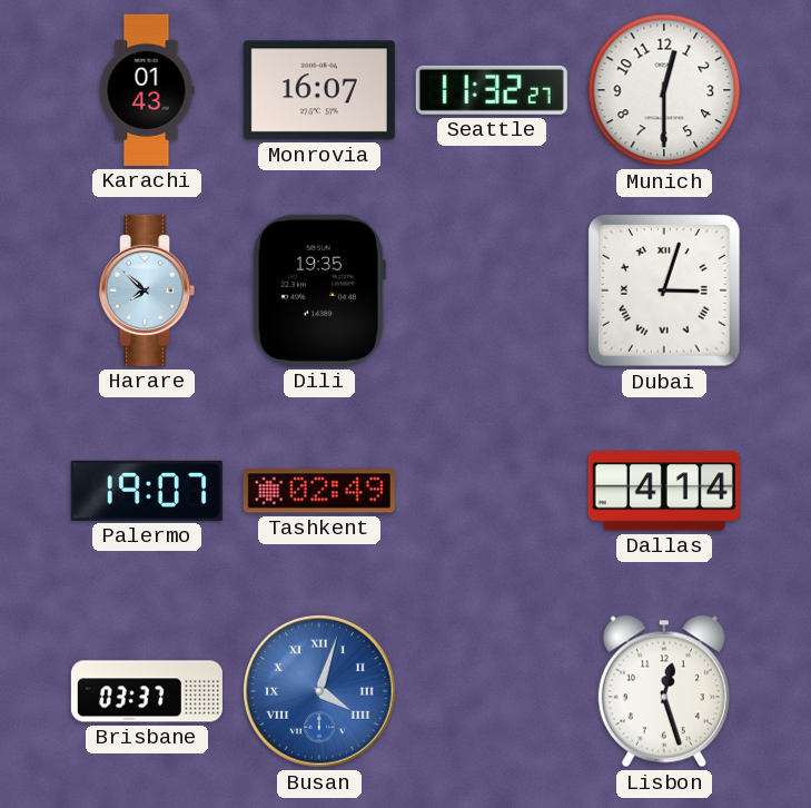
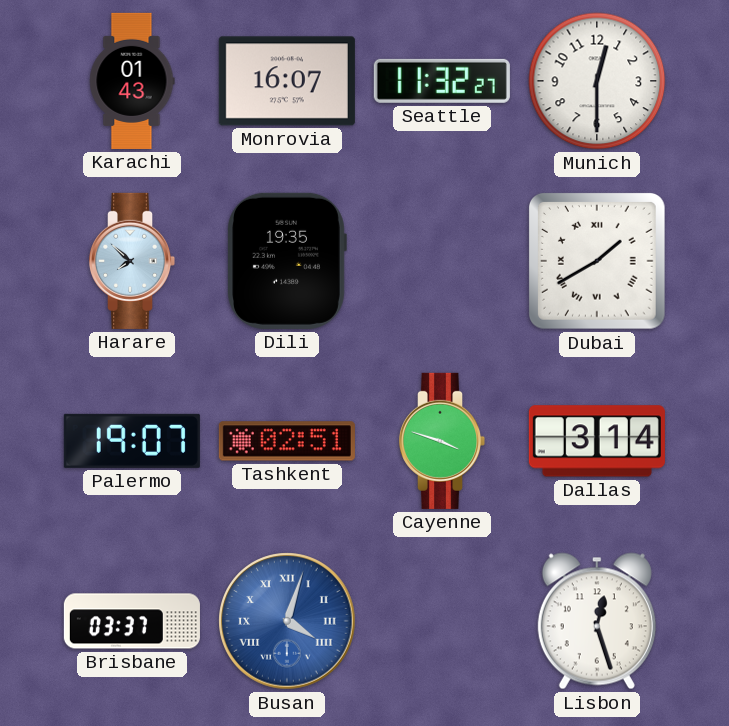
Dubai: 3:03 -> 1:40
Tashkent: 02:49 -> 02:51
Cayenne: none -> 3:48
Dallas: 4:14 -> 3:14
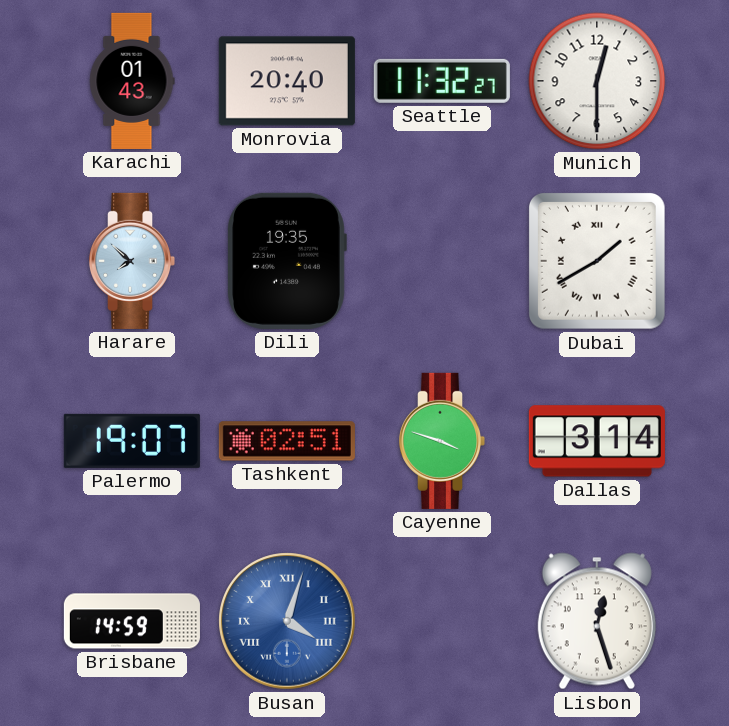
Monrovia: 16:07 -> 20:40
Brisbane: 03:37 -> 14:59
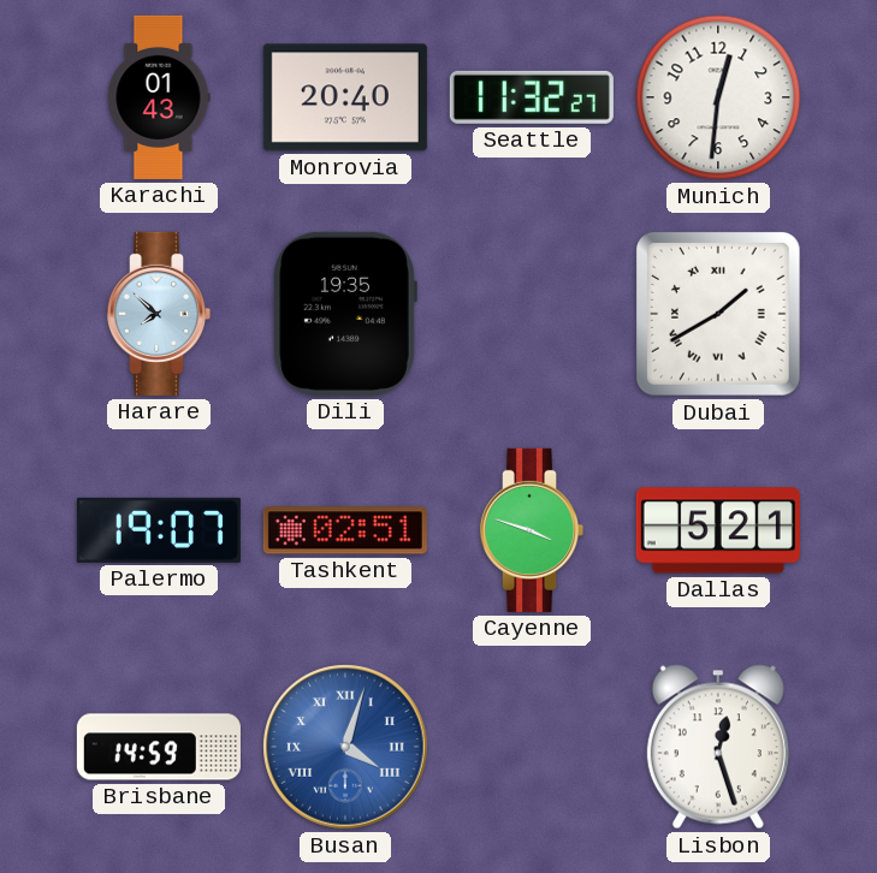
Munich: 12:30 -> 12:31
Dallas: 3:14 -> 5:21
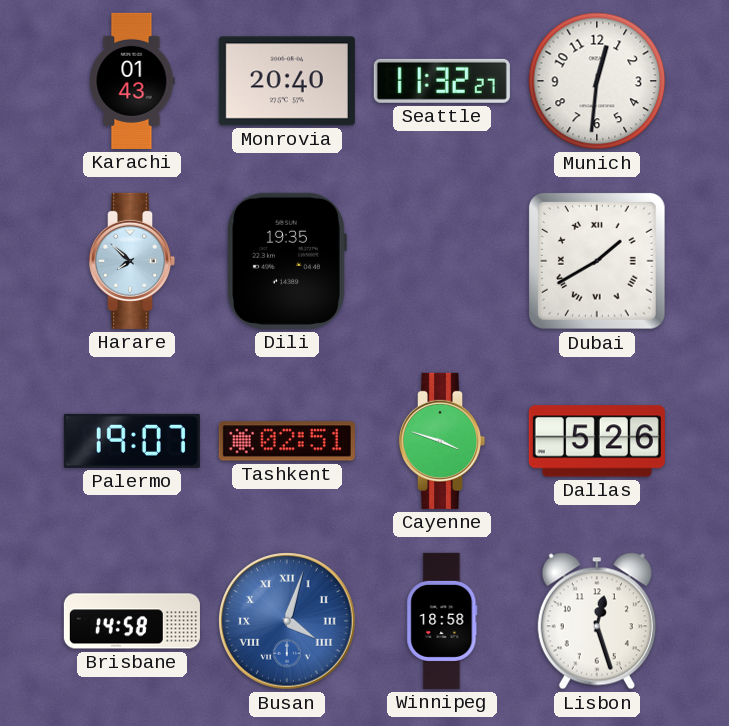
Dallas: 5:21 -> 5:26
Brisbane: 14:59 -> 14:58
Winnipeg: none -> 18:58
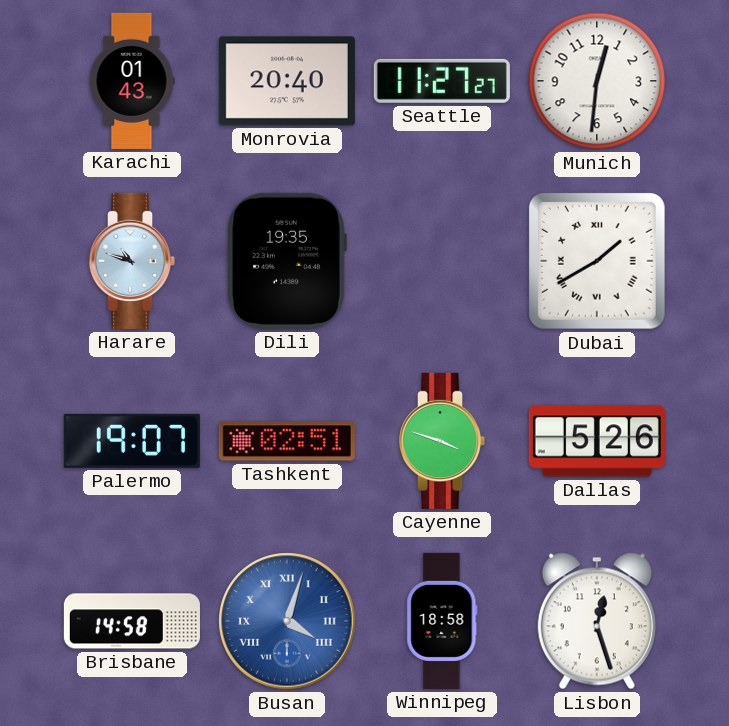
Seattle: 11:32 -> 11:27
Harare: 7:52 -> 10:48
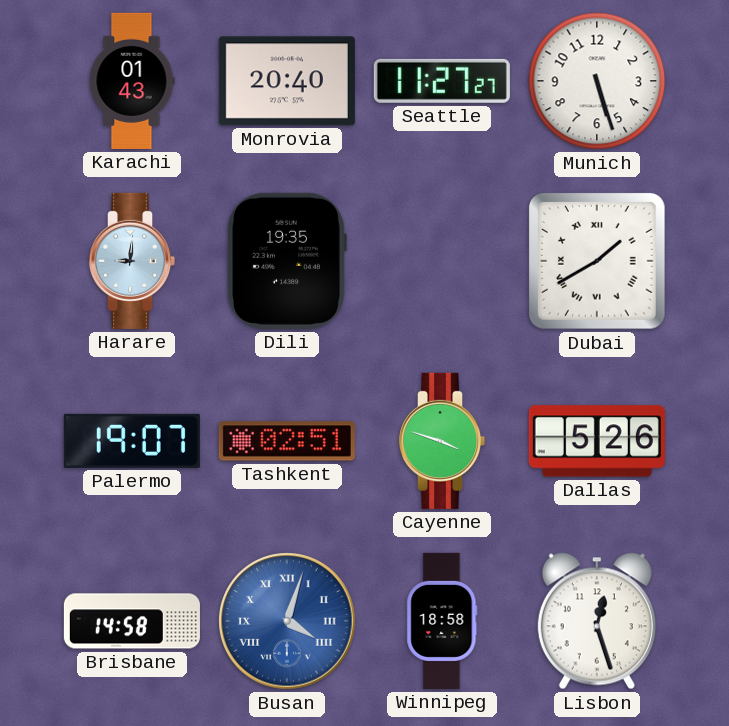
Munich: 12:31 -> 5:27
Harare: 10:48 -> 9:01
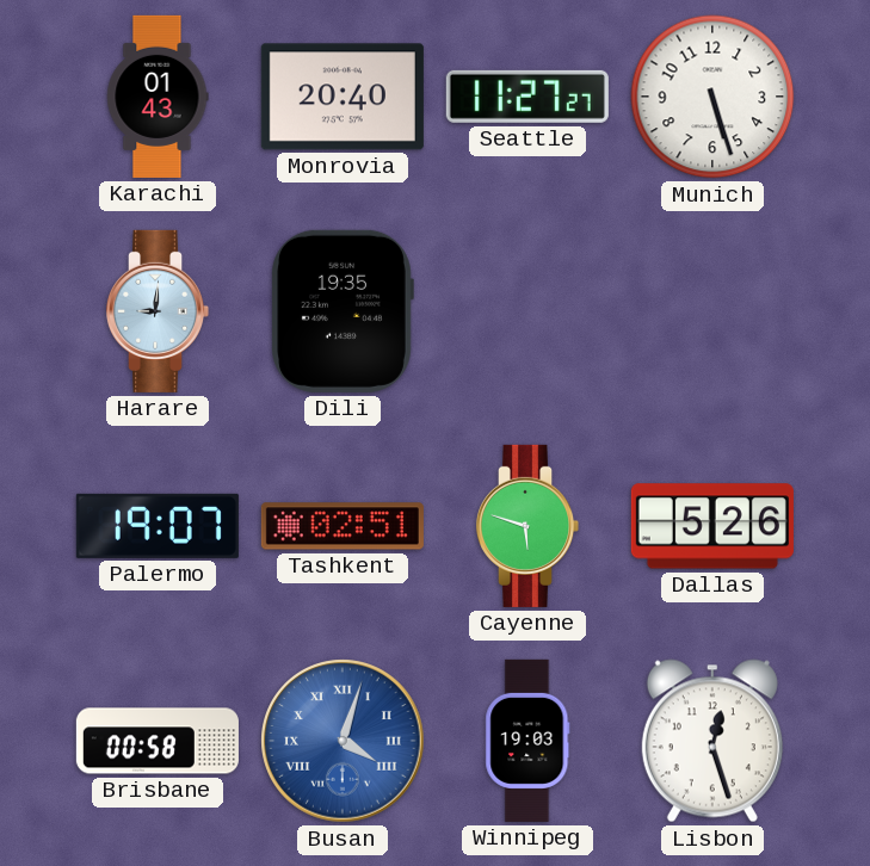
Dubai: 1:40 -> none
Cayenne: 3:48 -> 5:48
Brisbane: 14:58 -> 00:58
Winnipeg: 18:58 -> 19:03
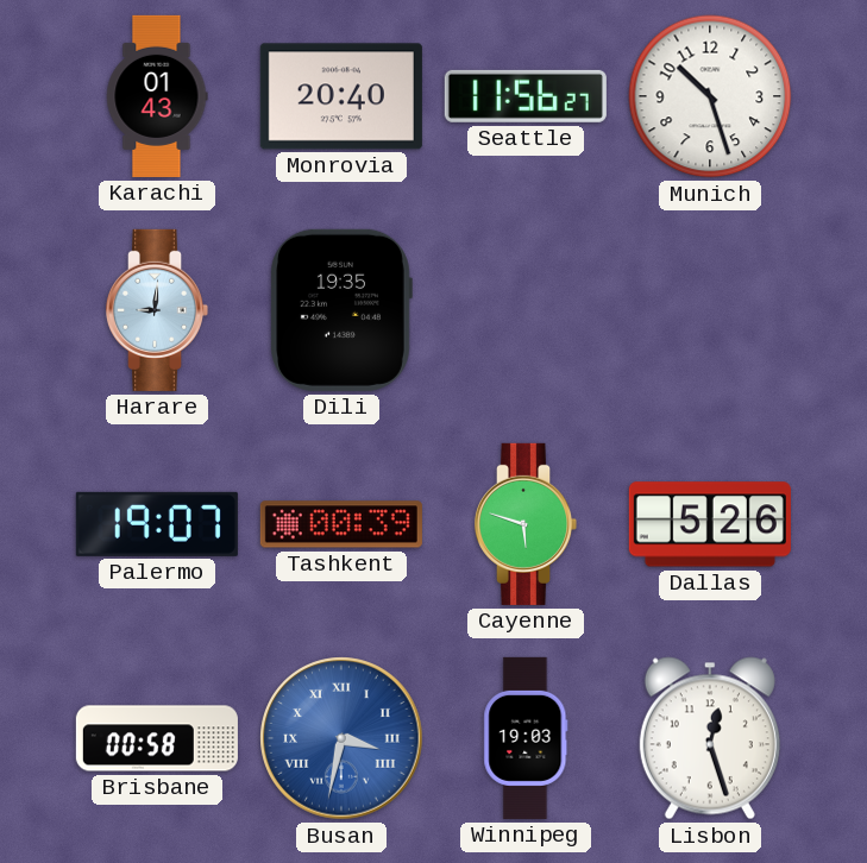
Seattle: 11:27 -> 11:56
Munich: 5:27 -> 10:27
Tashkent: 02:51 -> 00:39
Busan: 4:03 -> 3:32
